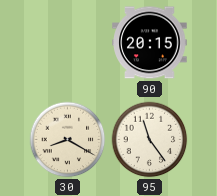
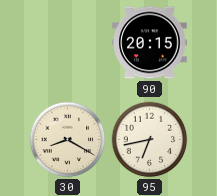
95: 11:24 -> 6:43
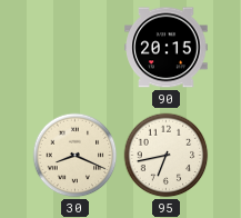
30: 8:20 -> 8:19
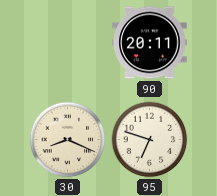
90: 20:15 -> 20:11
95: 6:43 -> 6:48
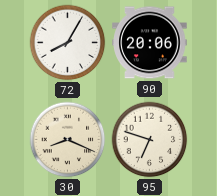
72: none -> 8:05
90: 20:11 -> 20:06
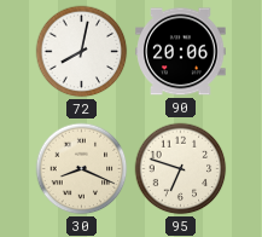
72: 8:05 -> 8:02
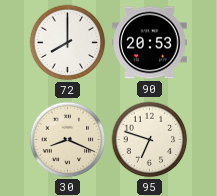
72: 8:02 -> 8:00
90: 20:06 -> 20:53
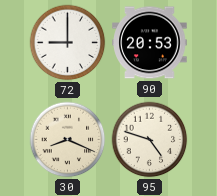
72: 8:00 -> 9:00
95: 6:48 -> 4:48
